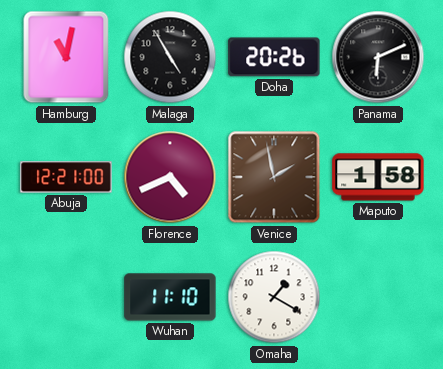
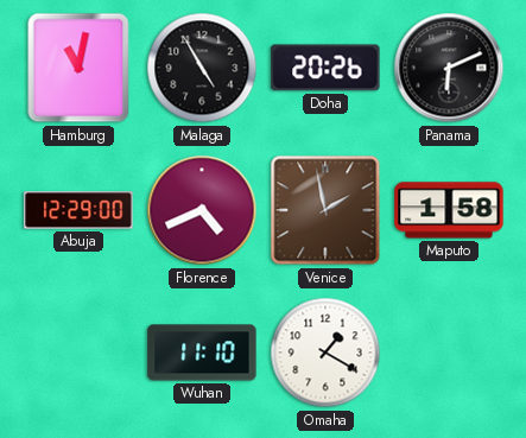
Abuja: 12:21 -> 12:29
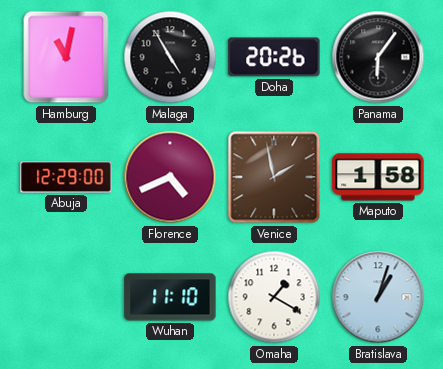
Panama: 6:11 -> 6:06
Bratislava: none -> 1:03
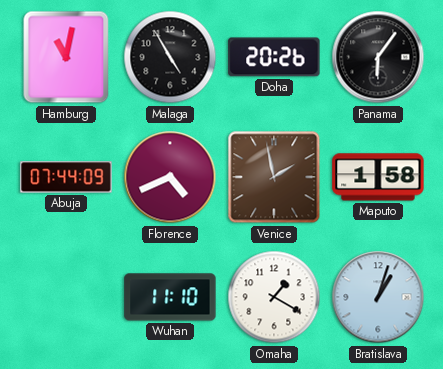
Abuja: 12:29 -> 07:44
